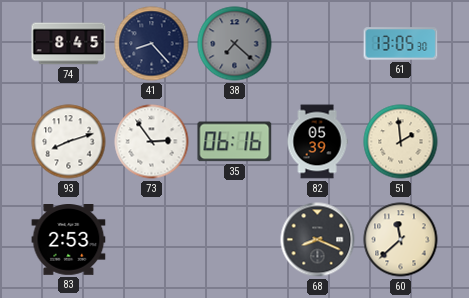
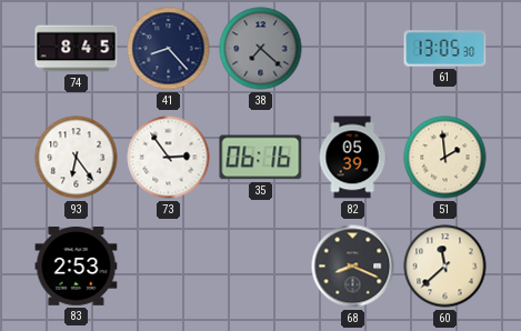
93: 8:12 -> 6:24
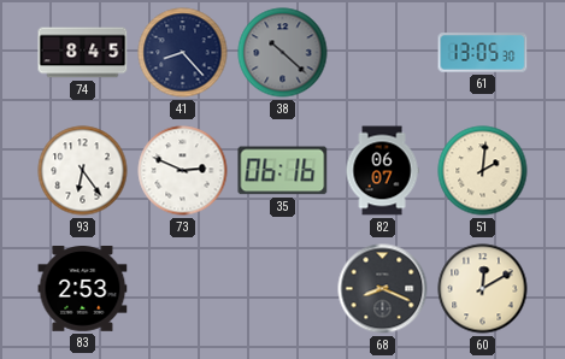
38: 7:22 -> 10:22
73: 2:54 -> 2:49
82: 05:39 -> 06:07
51: 1:59 -> 2:01
60: 11:38 -> 12:10
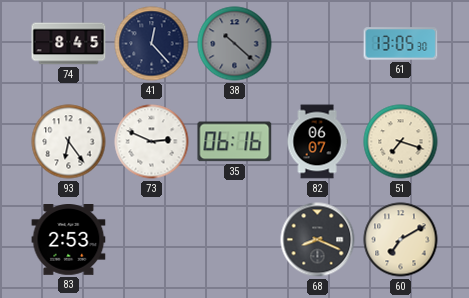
41: 8:23 -> 12:23
51: 2:01 -> 7:18
60: 12:10 -> 7:10
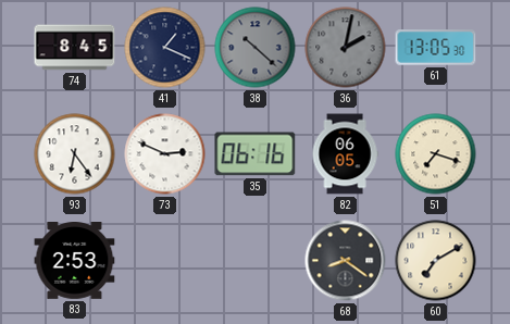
41: 12:23 -> 1:19
36: none -> 2:02
82: 06:07 -> 06:05
68: 8:19 -> 8:21
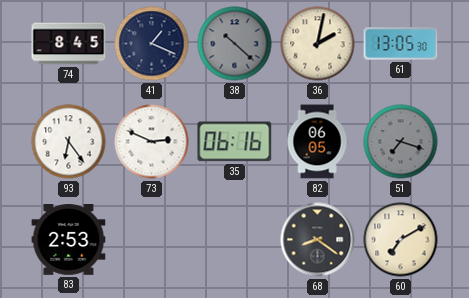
36 dial: grey -> cream
51 dial: cream -> grey
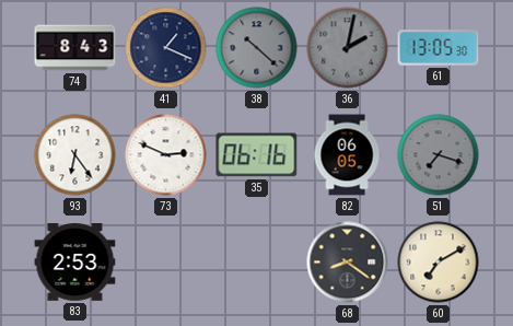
74: 8:45 -> 8:43
36 dial: cream -> grey
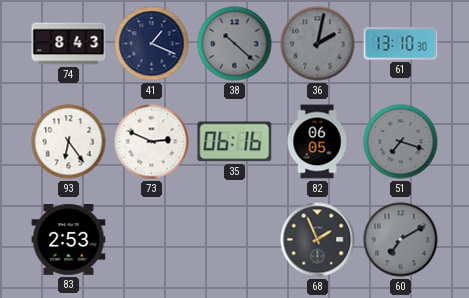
61: 13:05 -> 13:10
68: 8:21 -> 1:56
60 dial: cream -> grey
